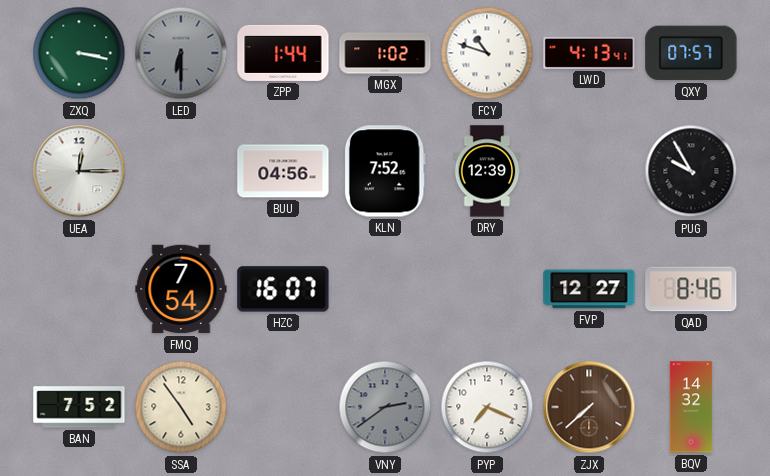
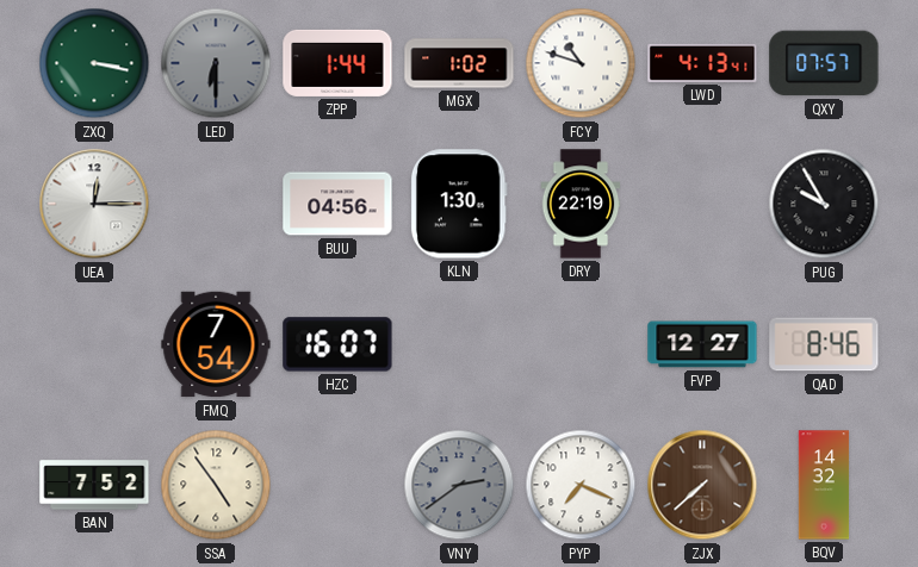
KLN: 7:52 -> 1:30
DRY: 12:39 -> 22:19
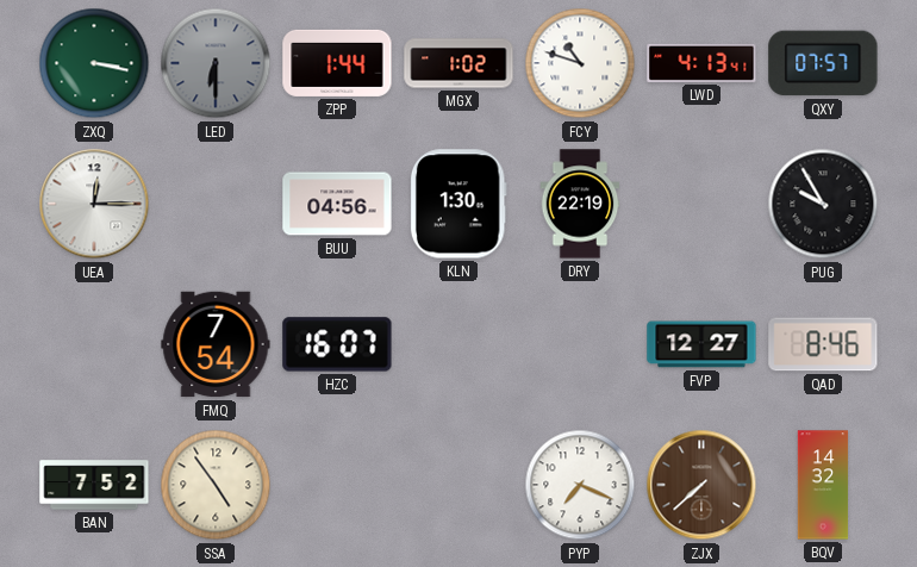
VNY: 2:39 -> none
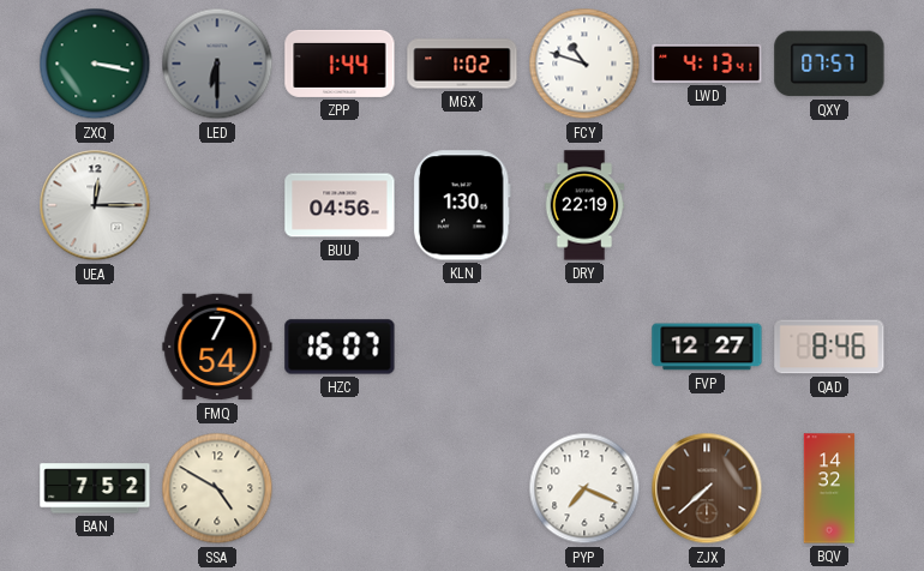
PUG: 9:55 -> none
SSA: 4:54 -> 4:50
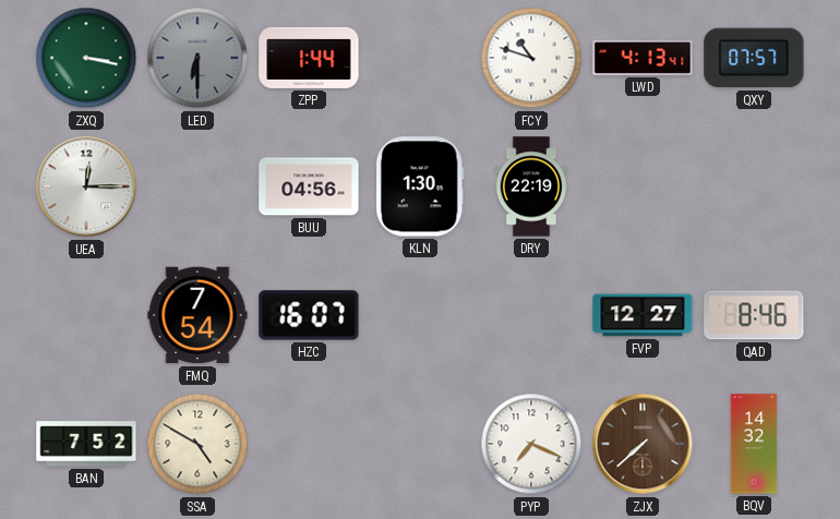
MGX: 1:02 -> none
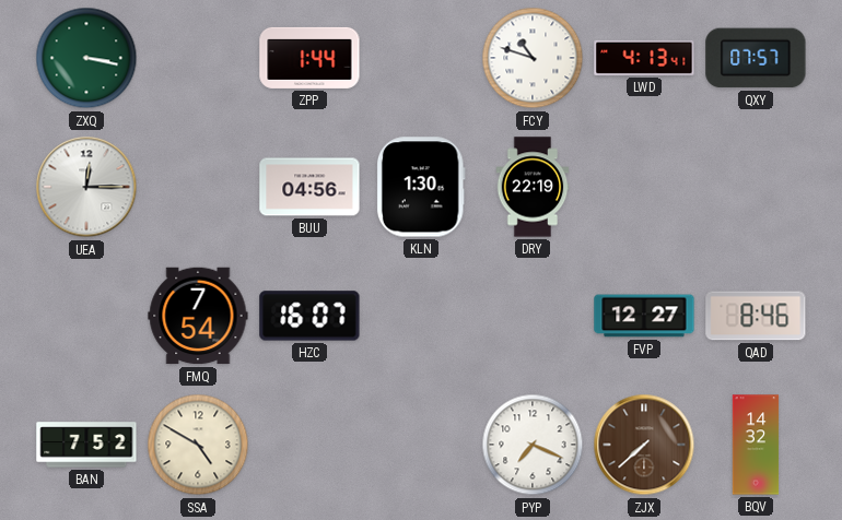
LED: 6:30 -> none
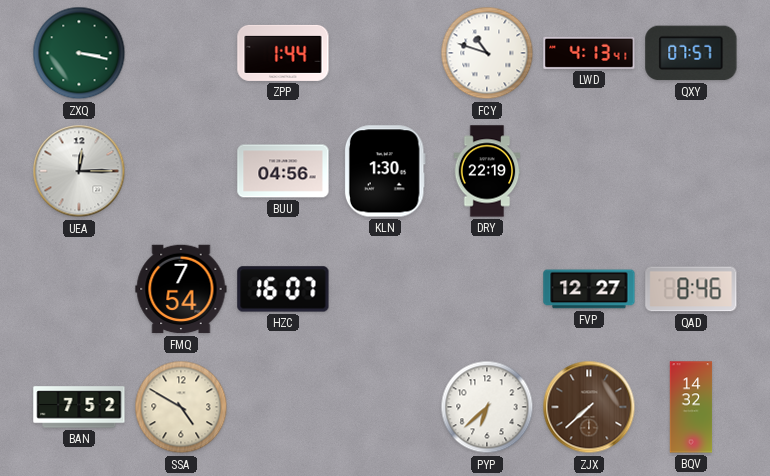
PYP: 7:19 -> 6:38
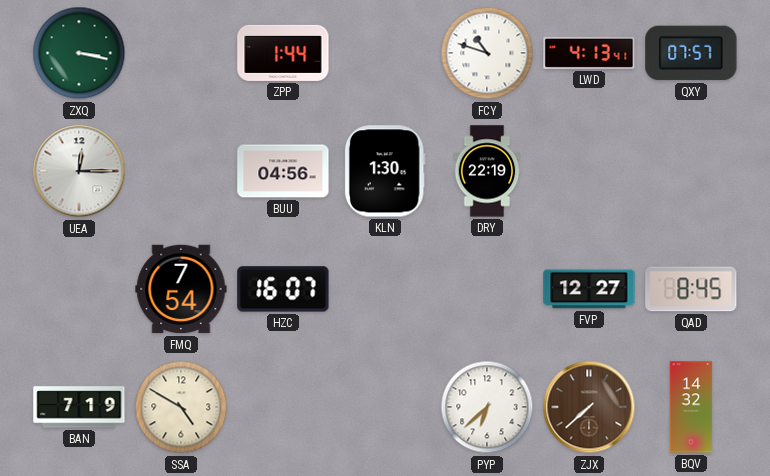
QAD: 8:46 -> 8:45
BAN: 7:52 -> 7:19
